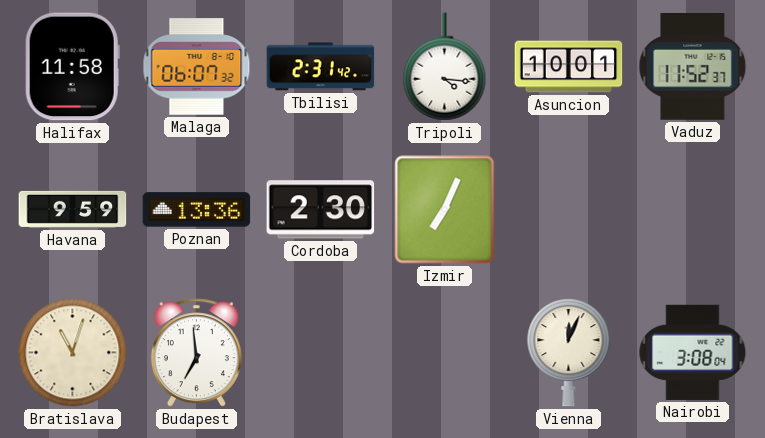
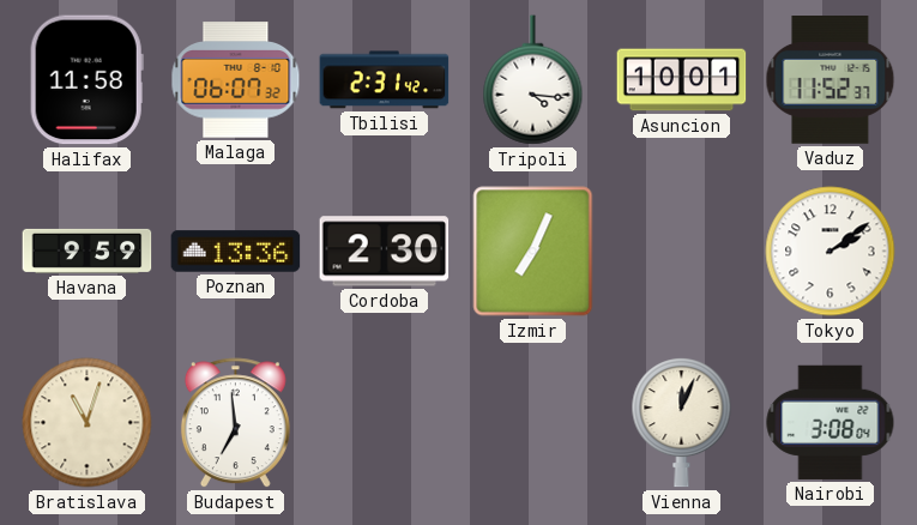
Tokyo: none -> 2:09
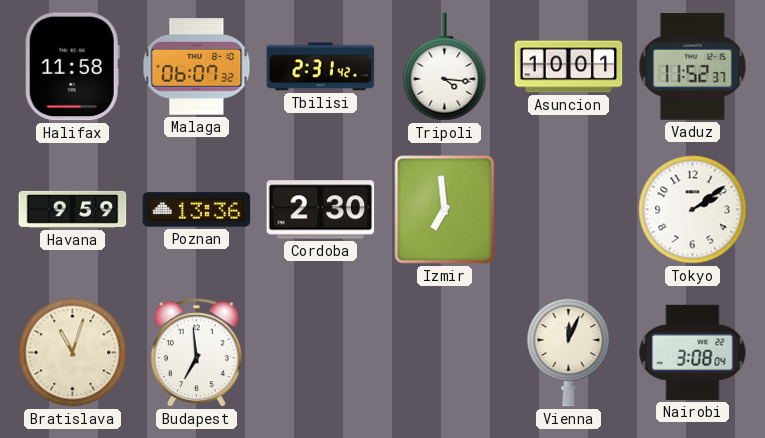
Izmir: 7:04 -> 6:59
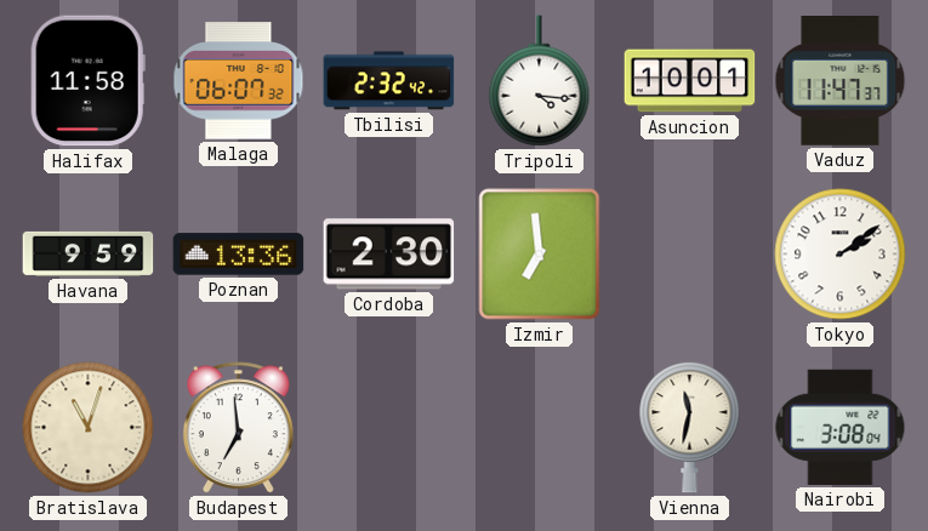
Tbilisi: 2:31 -> 2:32
Vaduz: 11:52 -> 11:47
Vienna: 12:04 -> 11:32
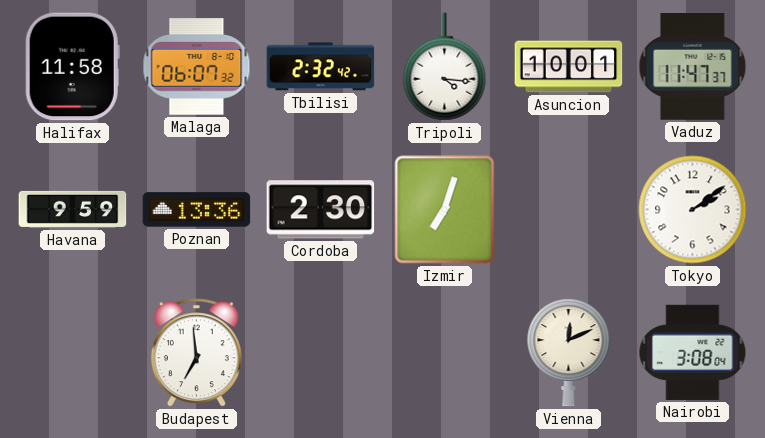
Izmir: 6:59 -> 7:03
Bratislava: 11:03 -> none
Vienna: 11:32 -> 12:11
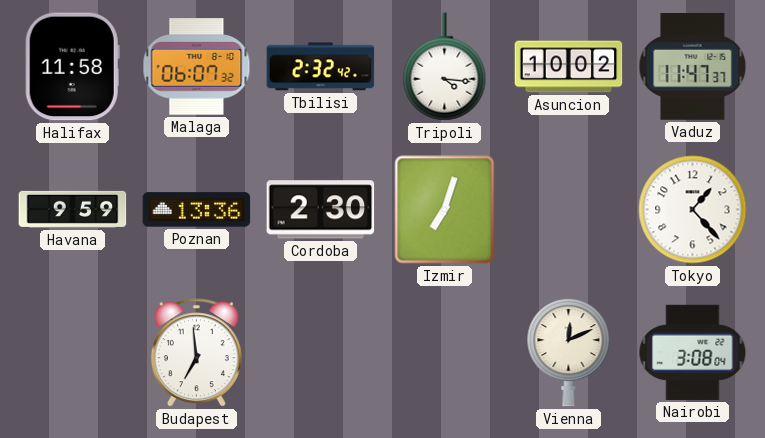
Asuncion: 10:01 -> 10:02
Tokyo: 2:09 -> 1:23
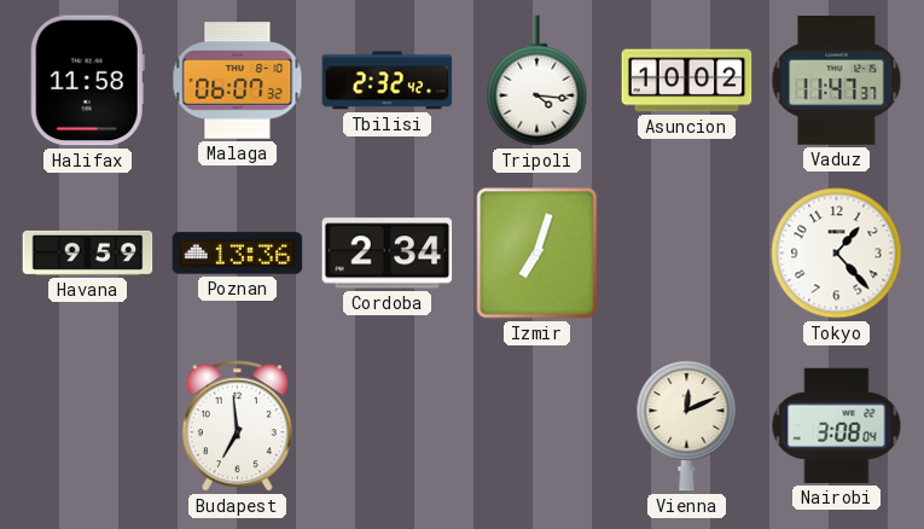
Cordoba: 2:30 -> 2:34
